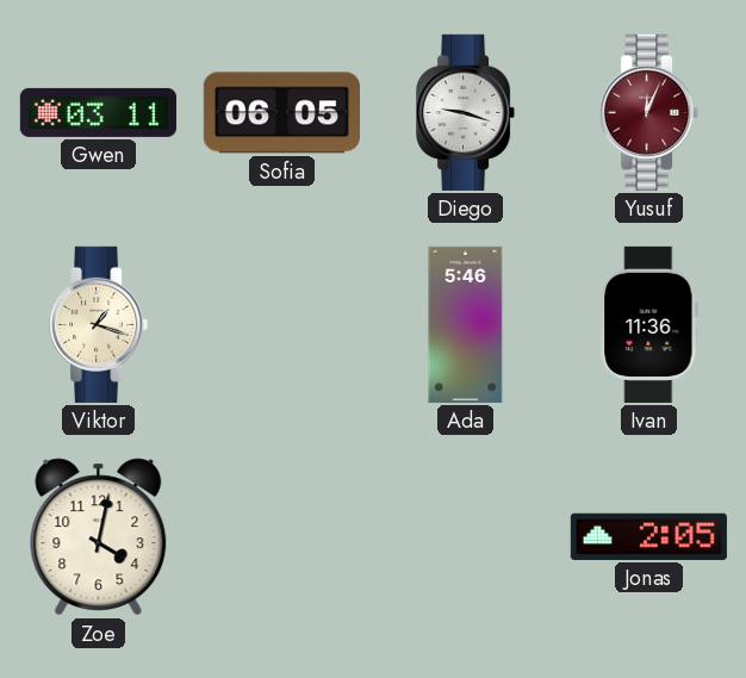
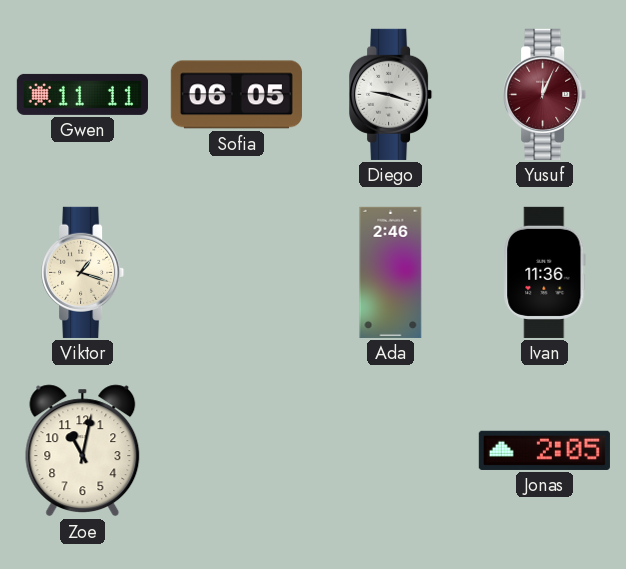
Gwen: 03:11 -> 11:11
Ada: 5:46 -> 2:46
Zoe: 4:02 -> 11:02
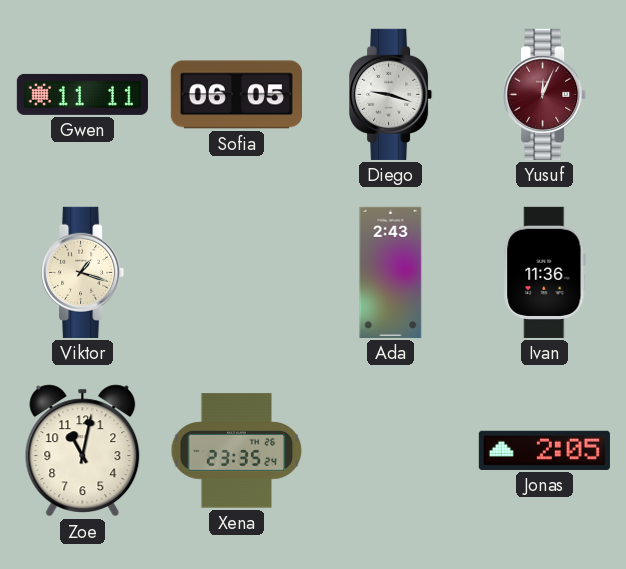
Ada: 2:46 -> 2:43
Xena: none -> 23:35
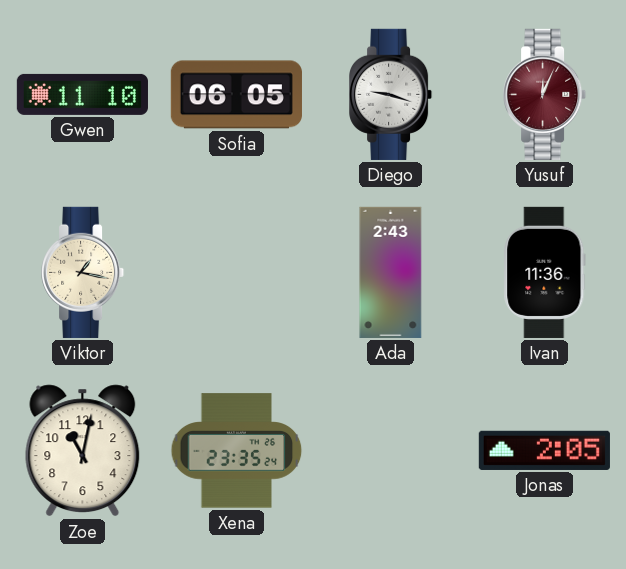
Gwen: 11:11 -> 11:10
Viktor: 1:18 -> 1:17
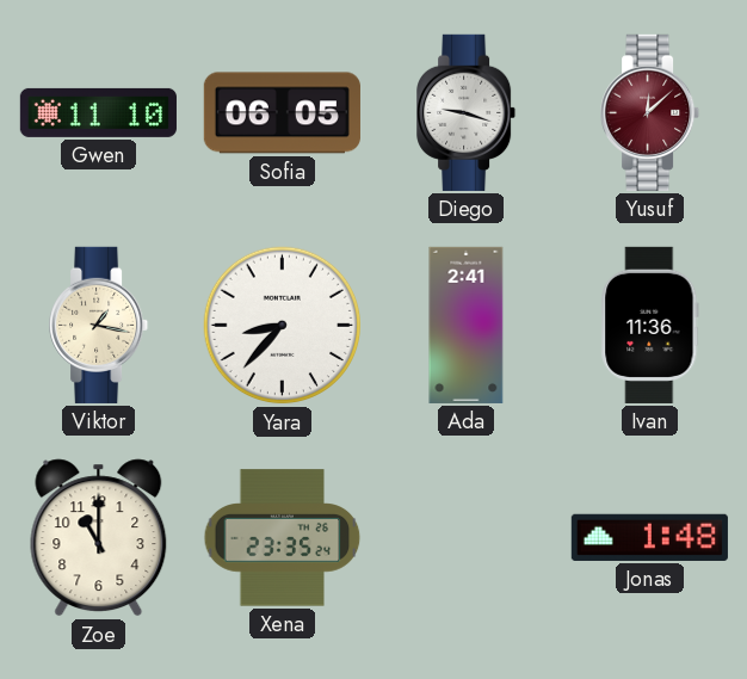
Yusuf: 12:04 -> 12:08
Yara: none -> 8:37
Ada: 2:43 -> 2:41
Zoe: 11:02 -> 11:00
Jonas: 2:05 -> 1:48
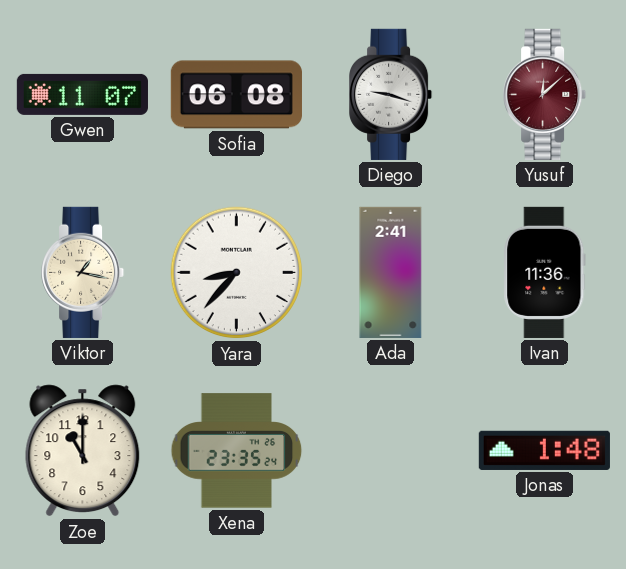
Gwen: 11:10 -> 11:07
Sofia: 06:05 -> 06:08
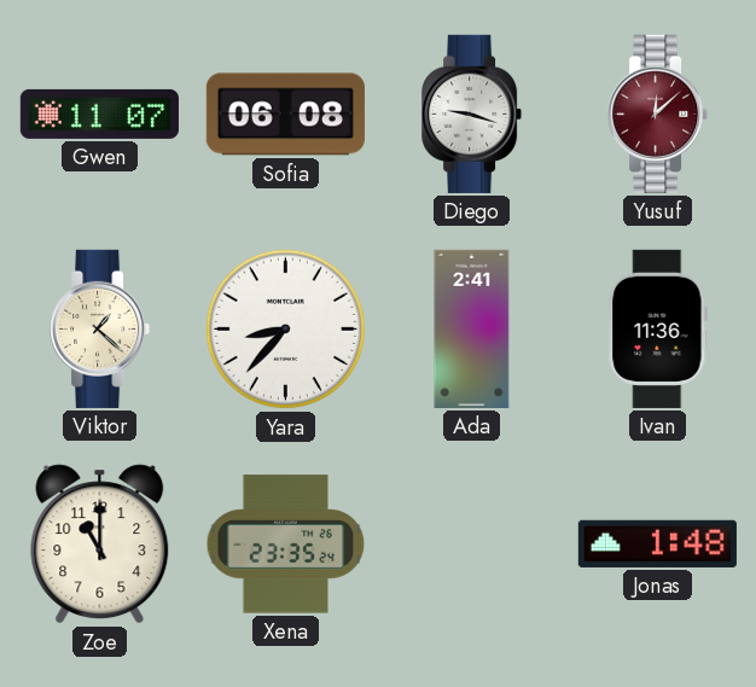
Viktor: 1:17 -> 1:22
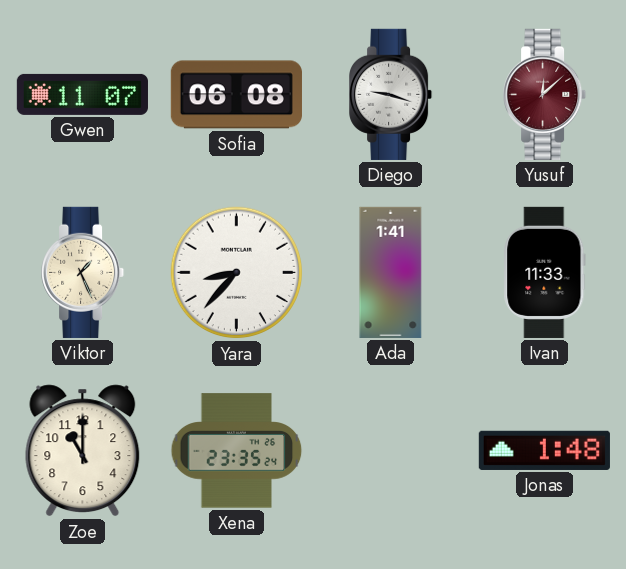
Viktor: 1:22 -> 1:26
Ada: 2:41 -> 1:41
Ivan: 11:36 -> 11:33
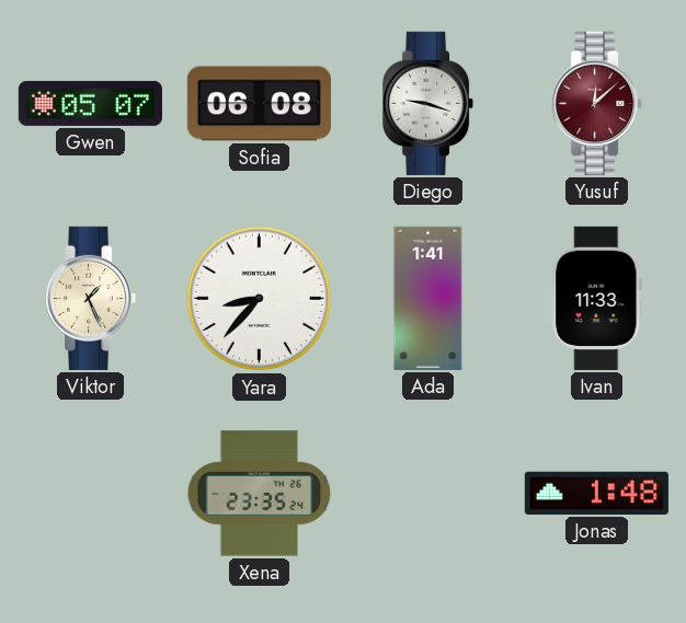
Gwen: 11:07 -> 05:07
Zoe: 11:00 -> none
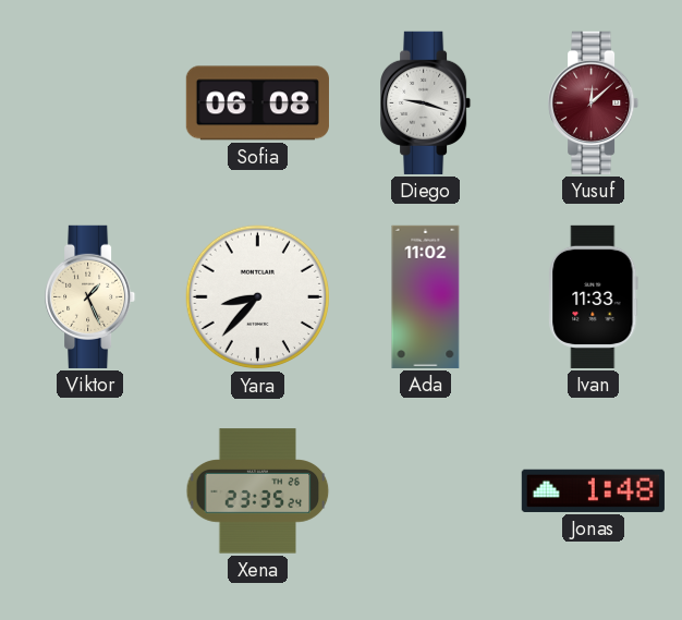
Gwen: 05:07 -> none
Ada: 1:41 -> 11:02
